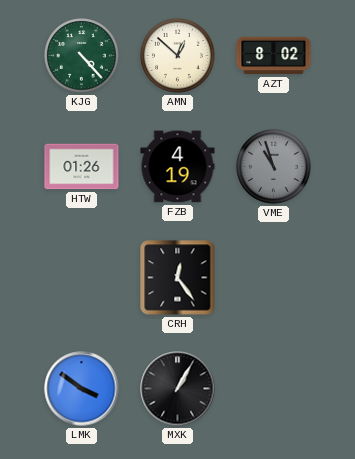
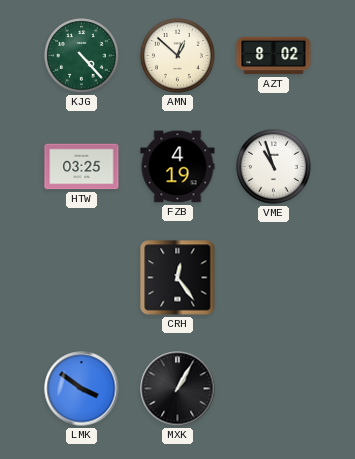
HTW: 01:26 -> 03:25
VME dial: grey -> white
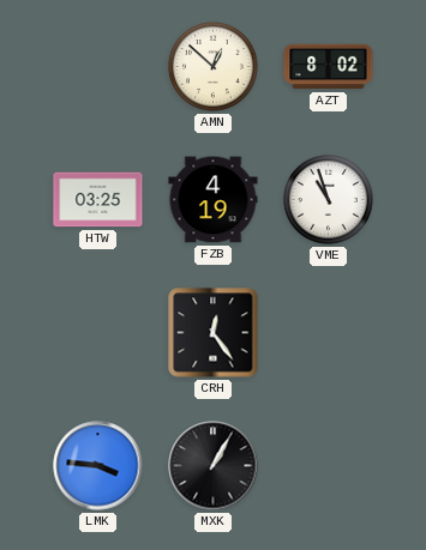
KJG: 4:23 -> none
LMK: 3:51 -> 3:46
